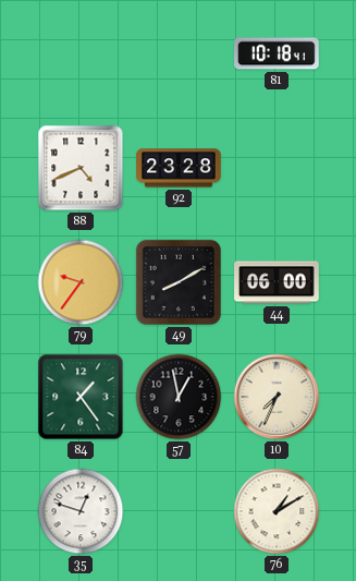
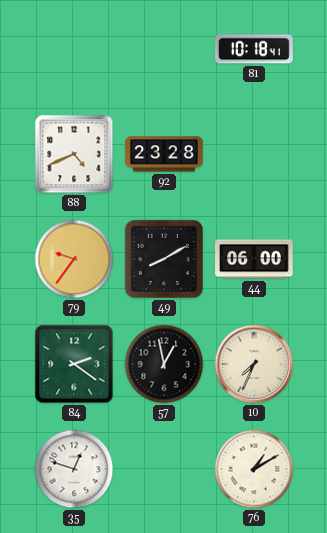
84: 1:24 -> 2:21
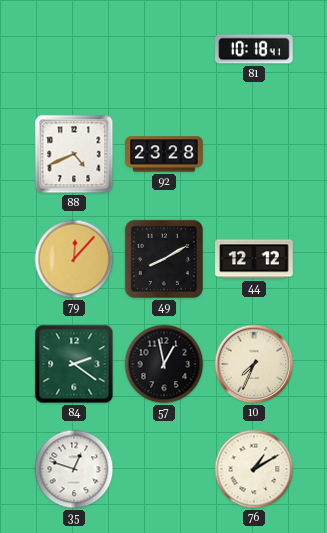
79: 9:36 -> 12:07
44: 06:00 -> 12:12
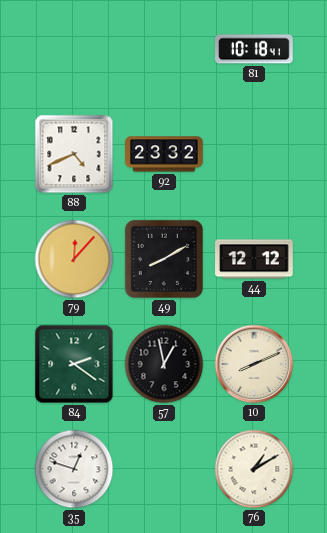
92: 23:28 -> 23:32
10: 7:34 -> 8:11
